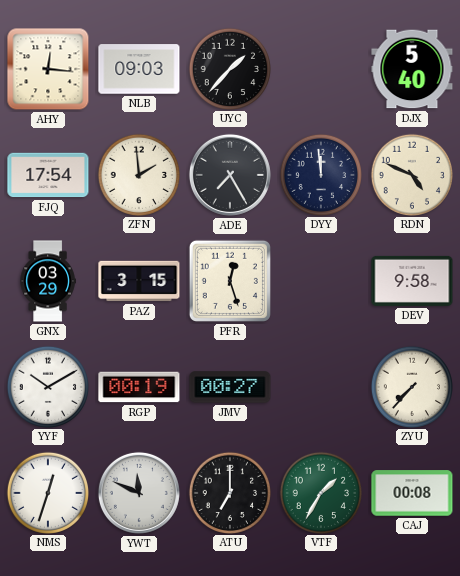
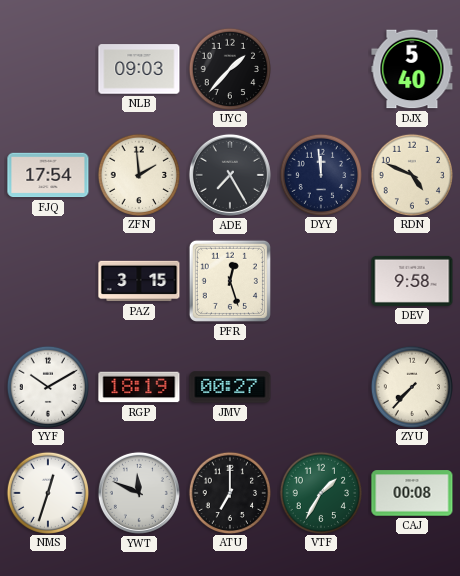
AHY: 12:16 -> none
GNX: 03:29 -> none
RGP: 00:19 -> 18:19
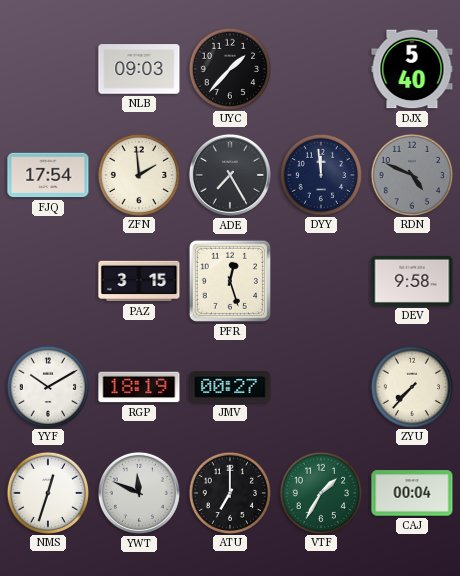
RDN dial: cream -> grey
CAJ: 00:08 -> 00:04
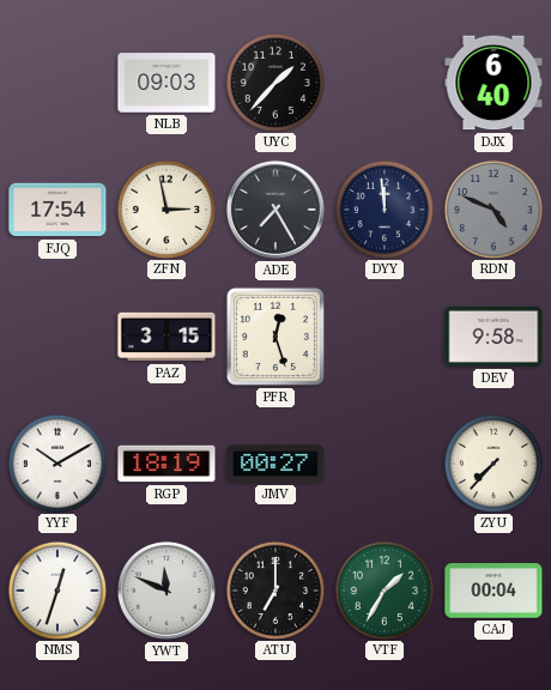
DJX: 5:40 -> 6:40
ZFN: 1:59 -> 2:58
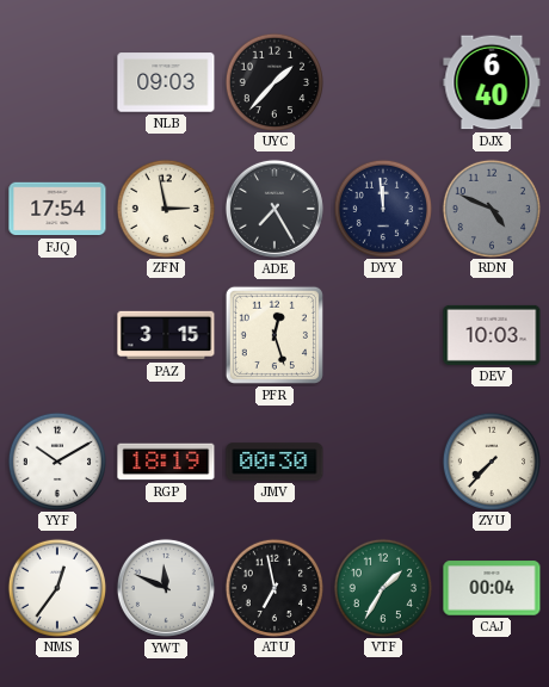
DEV: 9:58 -> 10:03
JMV: 00:27 -> 00:30
NMS: 12:33 -> 12:36
ATU: 7:00 -> 6:58
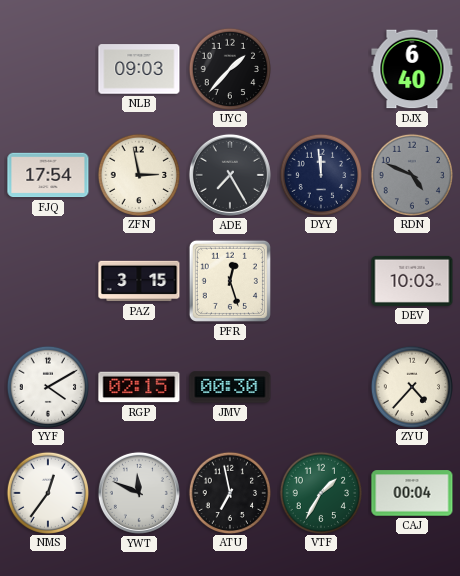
YYF: 10:10 -> 4:10
RGP: 18:19 -> 02:15
ZYU: 7:37 -> 4:37
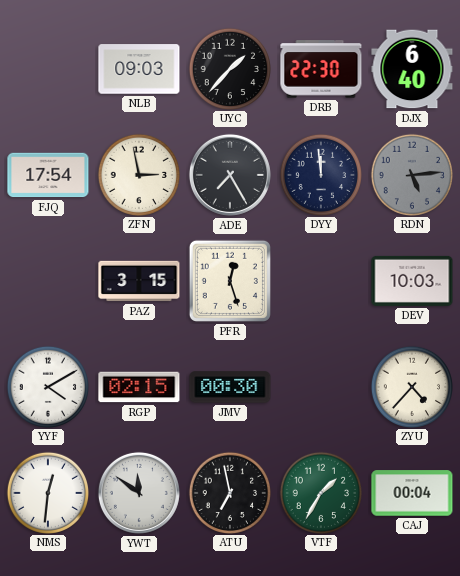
DRB: none -> 22:30
RDN: 4:49 -> 5:14
NMS: 12:36 -> 12:31
YWT: 11:49 -> 11:51
